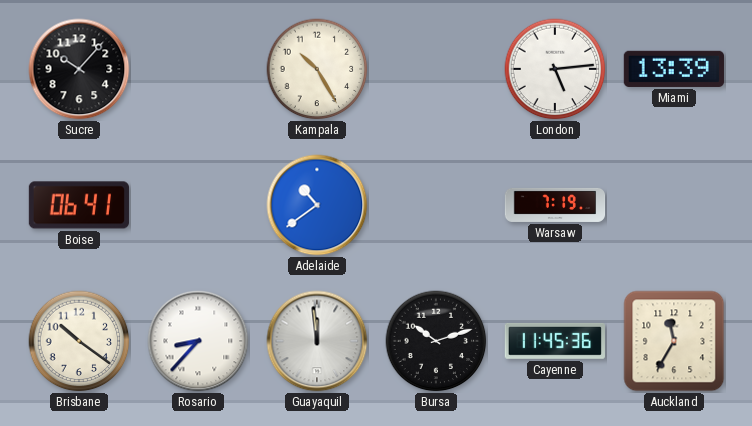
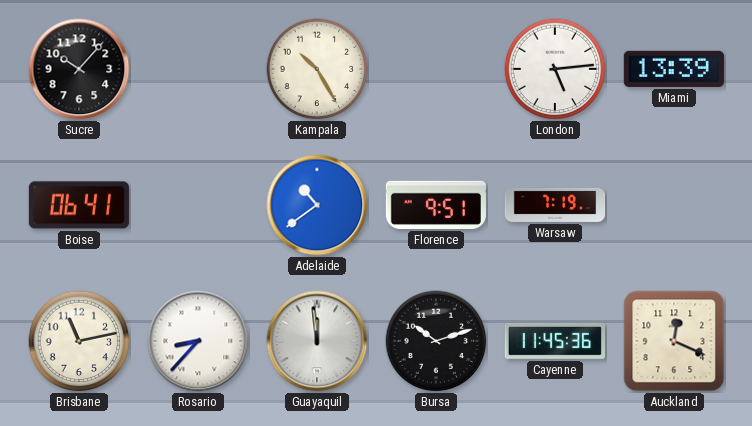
Florence: none -> 9:51
Brisbane: 10:21 -> 11:13
Auckland: 11:35 -> 12:19
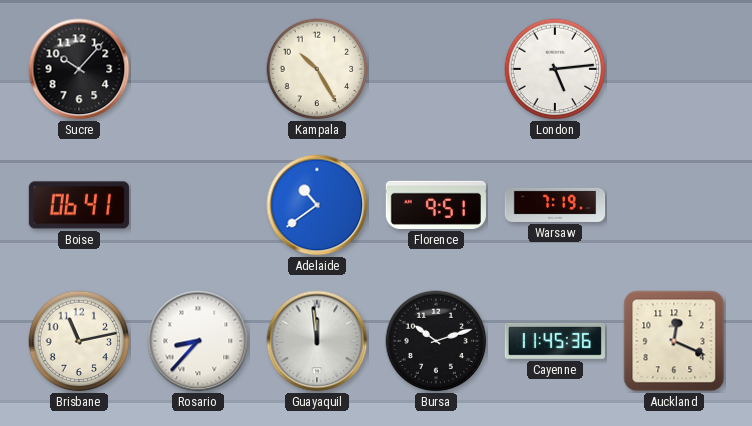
Miami: 13:39 -> none
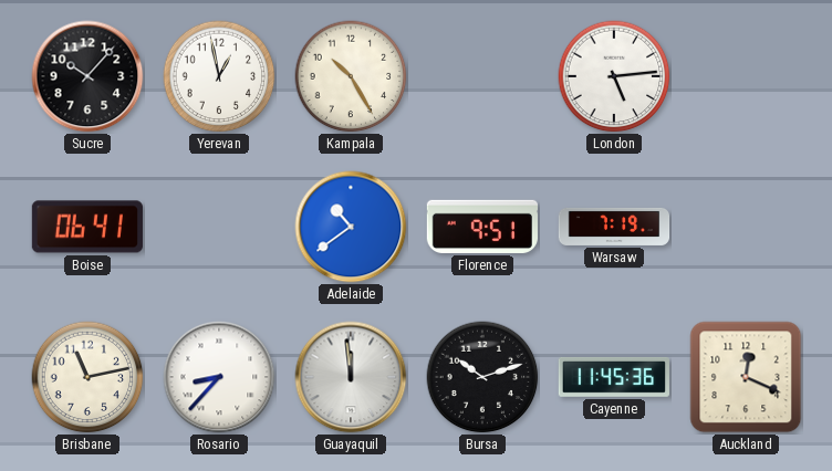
Yerevan: none -> 12:58
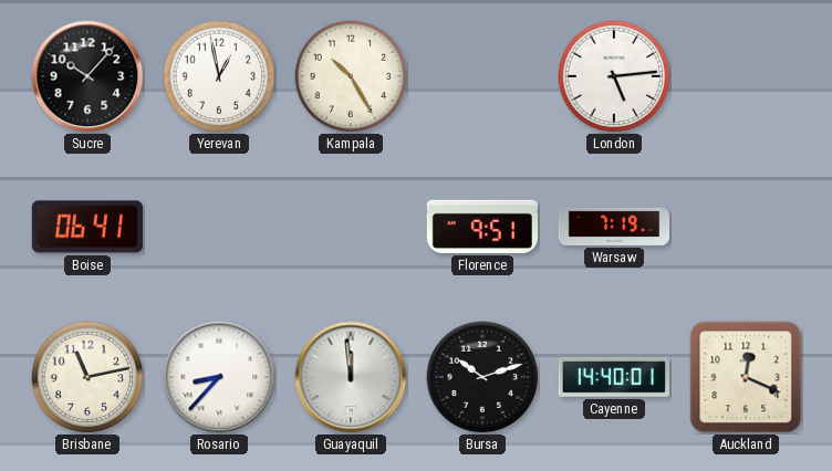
Adelaide: 10:39 -> none
Cayenne: 11:45 -> 14:40
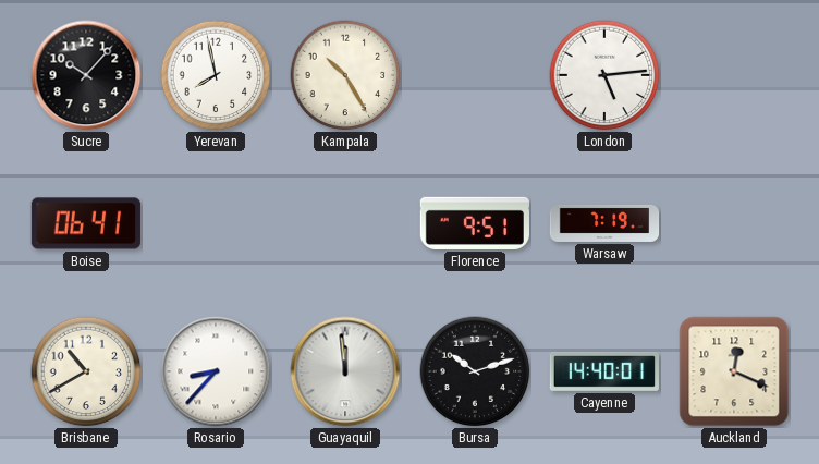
Yerevan: 12:58 -> 7:58
Brisbane: 11:13 -> 10:40
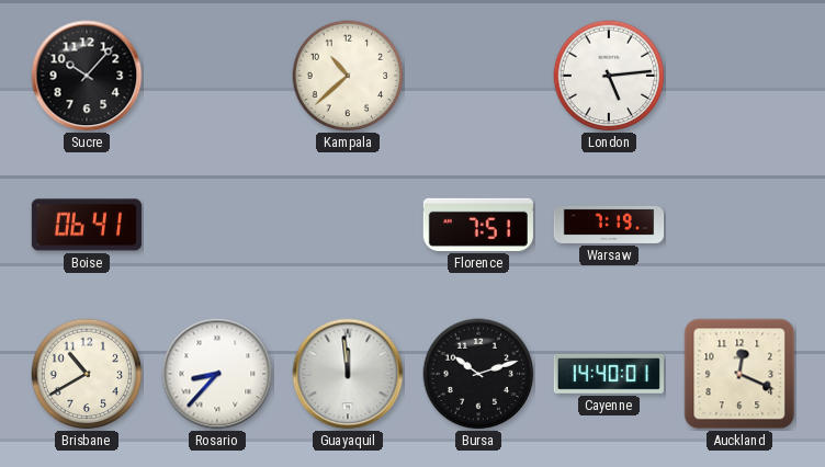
Yerevan: 7:58 -> none
Kampala: 10:25 -> 10:38
Florence: 9:51 -> 7:51
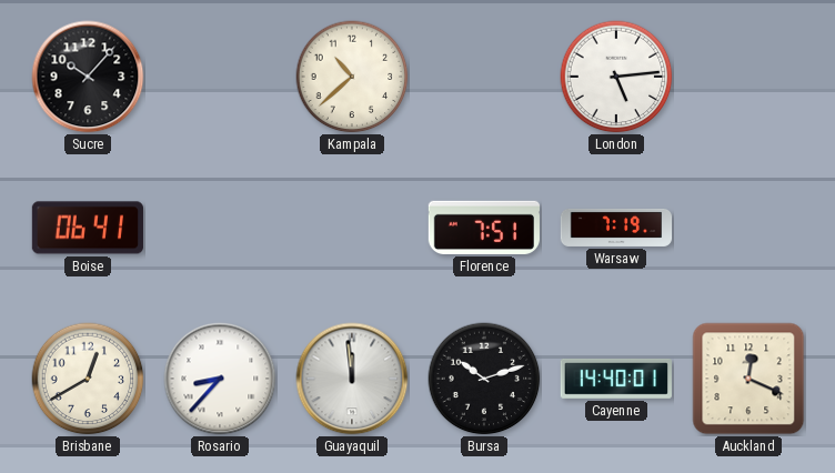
Brisbane: 10:40 -> 12:40
